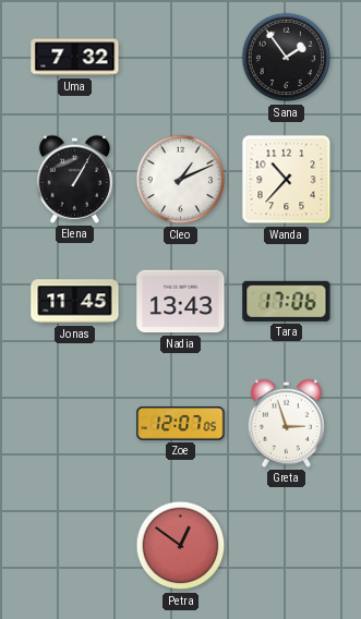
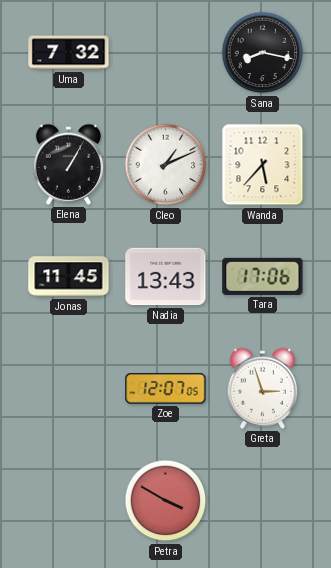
Sana: 1:54 -> 8:17
Wanda: 10:37 -> 5:37
Petra: 12:51 -> 3:50
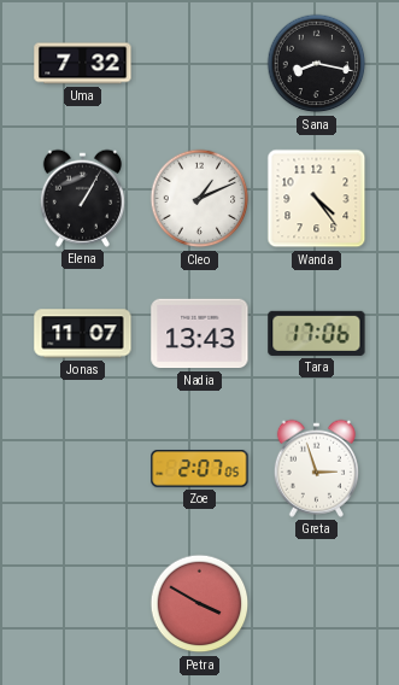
Wanda: 5:37 -> 4:24
Jonas: 11:45 -> 11:07
Zoe: 12:07 -> 2:07
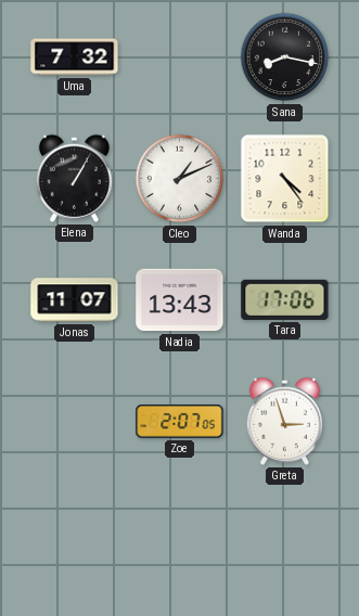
Petra: 3:50 -> none
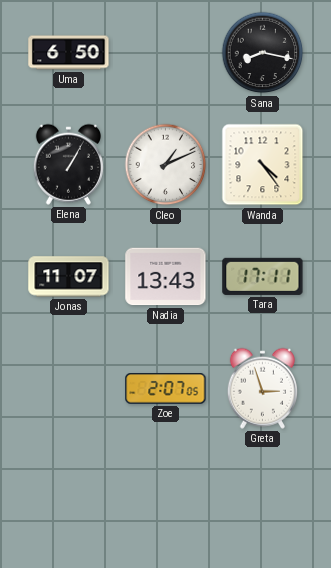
Uma: 7:32 -> 6:50
Tara: 17:06 -> 17:11
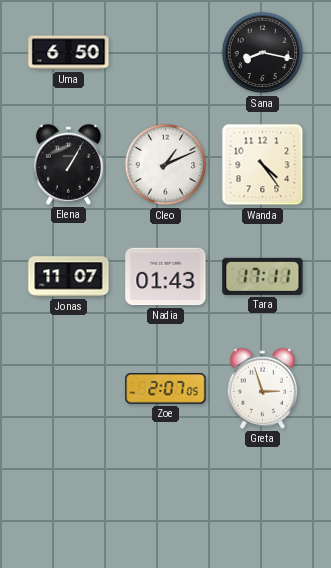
Nadia: 13:43 -> 01:43
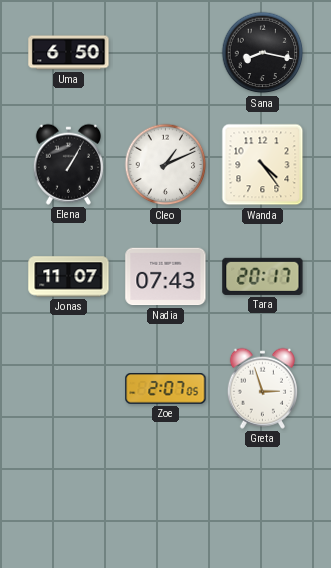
Nadia: 01:43 -> 07:43
Tara: 17:11 -> 20:17
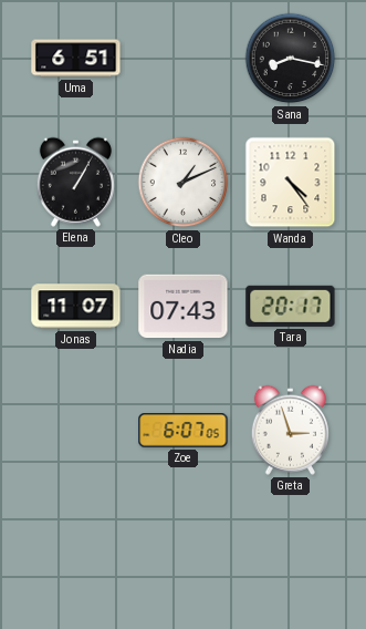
Uma: 6:50 -> 6:51
Zoe: 2:07 -> 6:07
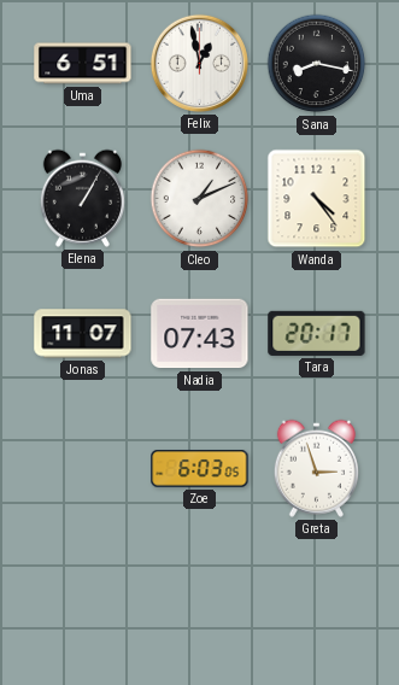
Felix: none -> 12:58
Zoe: 6:07 -> 6:03
